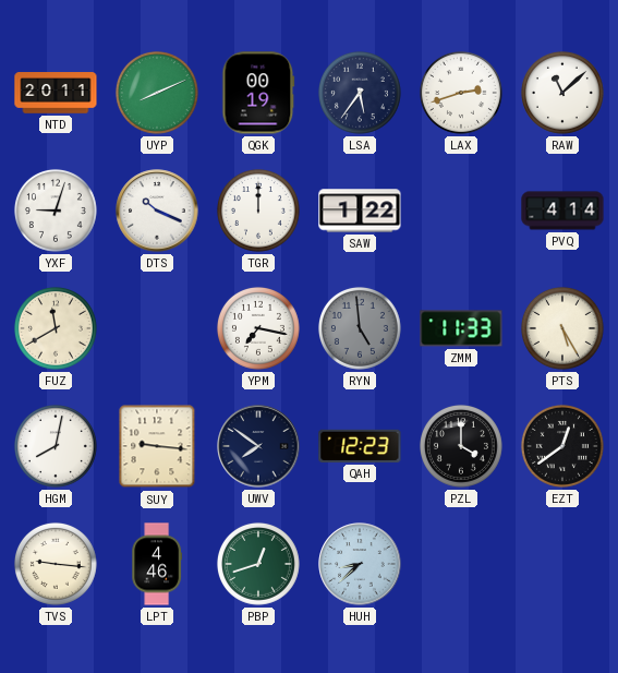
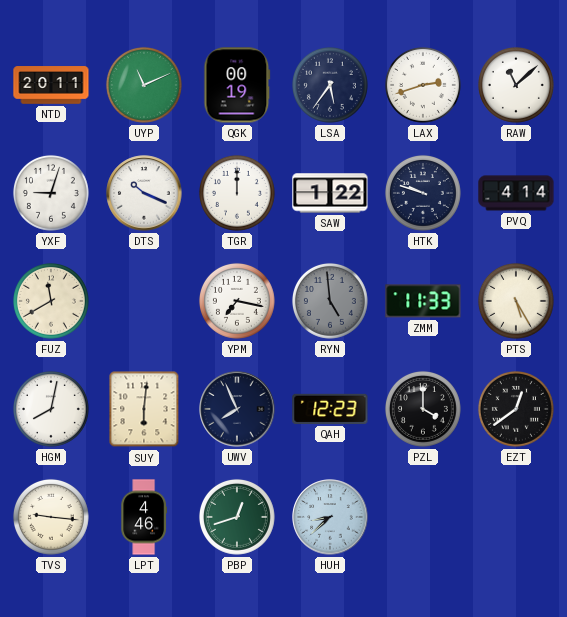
UYP: 8:11 -> 11:11
HTK: none -> 9:48
SUY: 9:16 -> 6:01
UWV: 7:51 -> 7:56
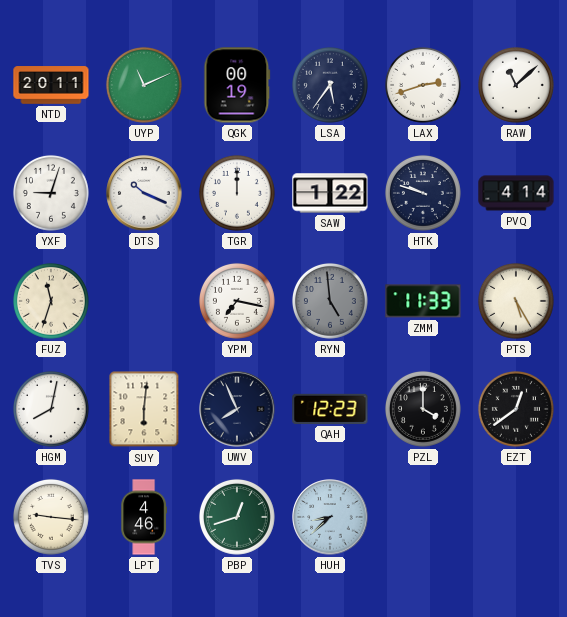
FUZ: 11:40 -> 11:33
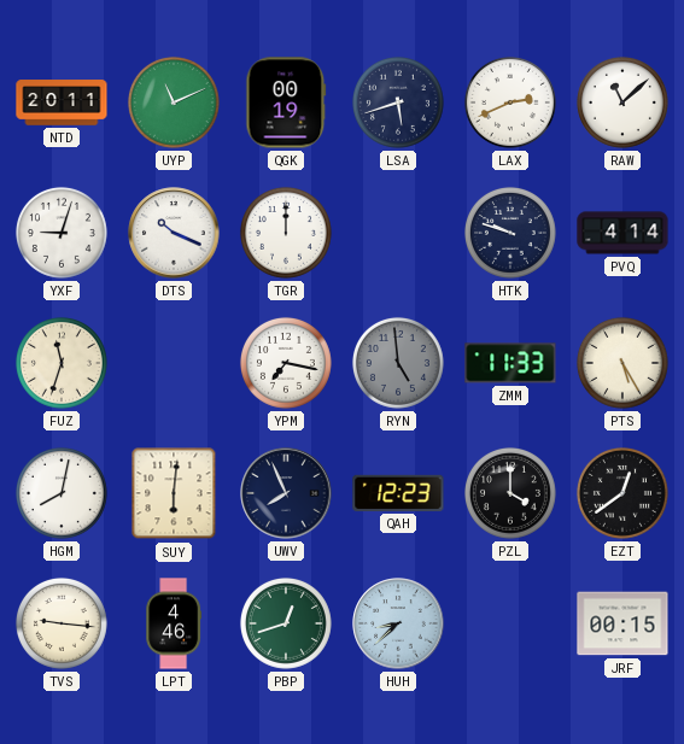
LSA: 5:36 -> 5:42
LAX: 2:42 -> 2:41
SAW: 1:22 -> none
JRF: none -> 00:15
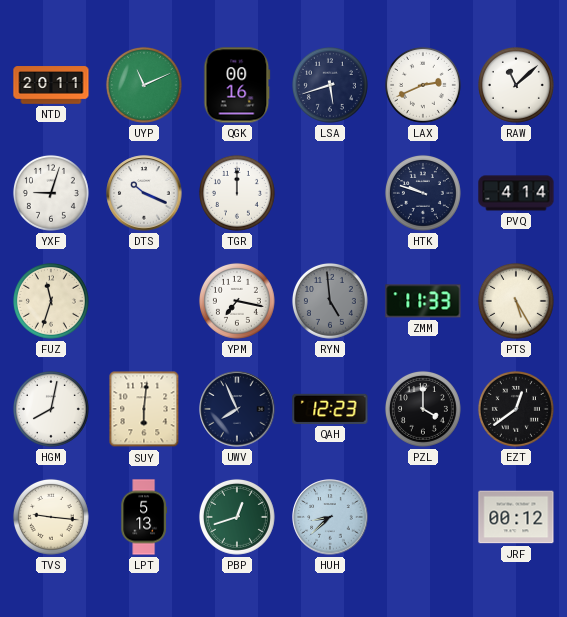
QGK: 00:19 -> 00:16
LPT: 4:46 -> 5:13
JRF: 00:15 -> 00:12
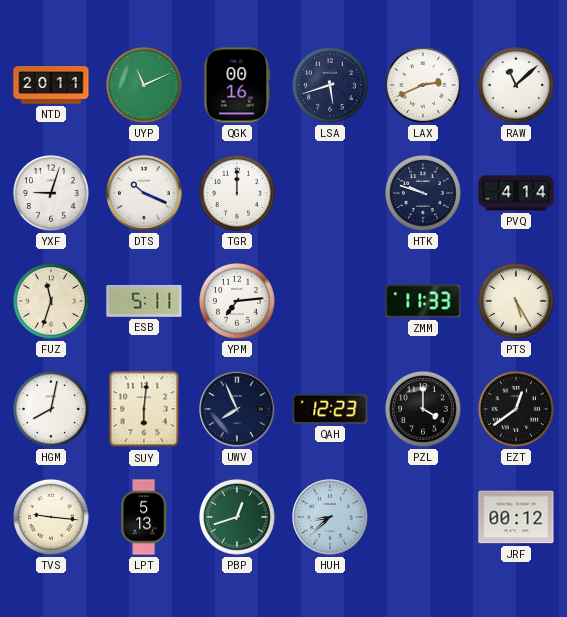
ESB: none -> 5:11
YPM: 7:17 -> 7:14
RYN: 4:59 -> none
